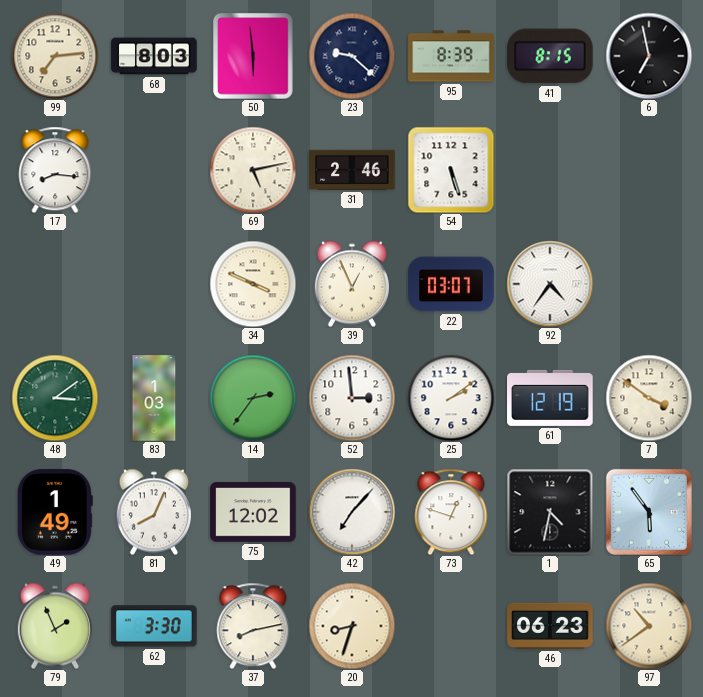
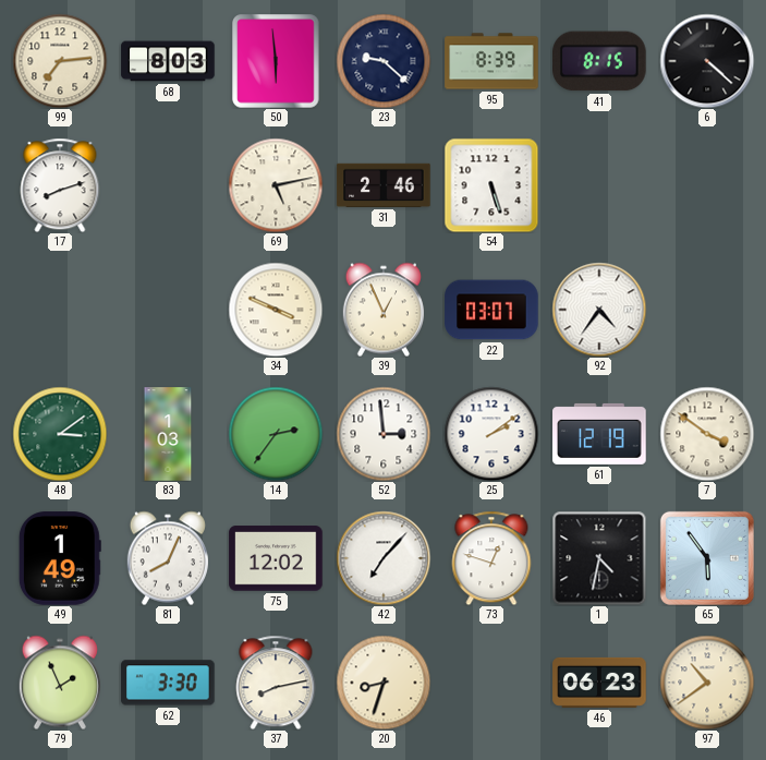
6: 6:58 -> 4:22
17: 8:16 -> 8:12
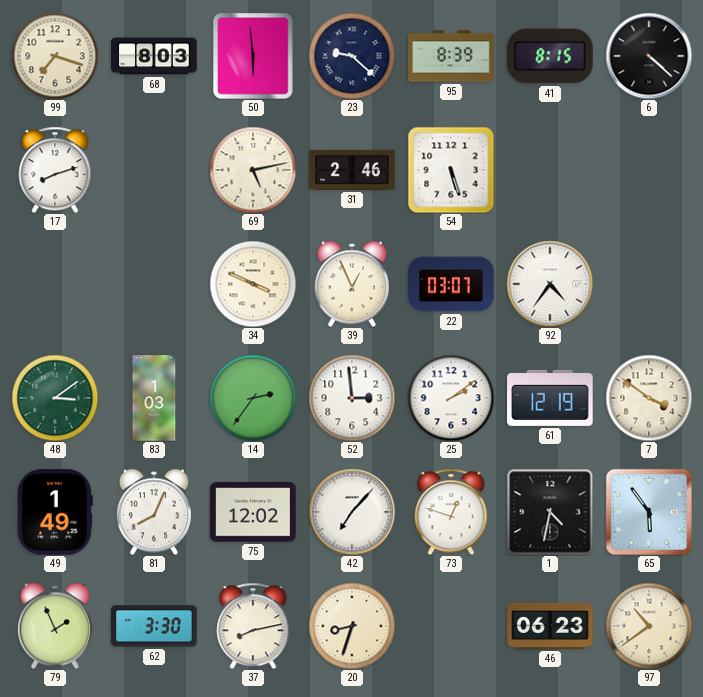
99: 7:14 -> 7:18
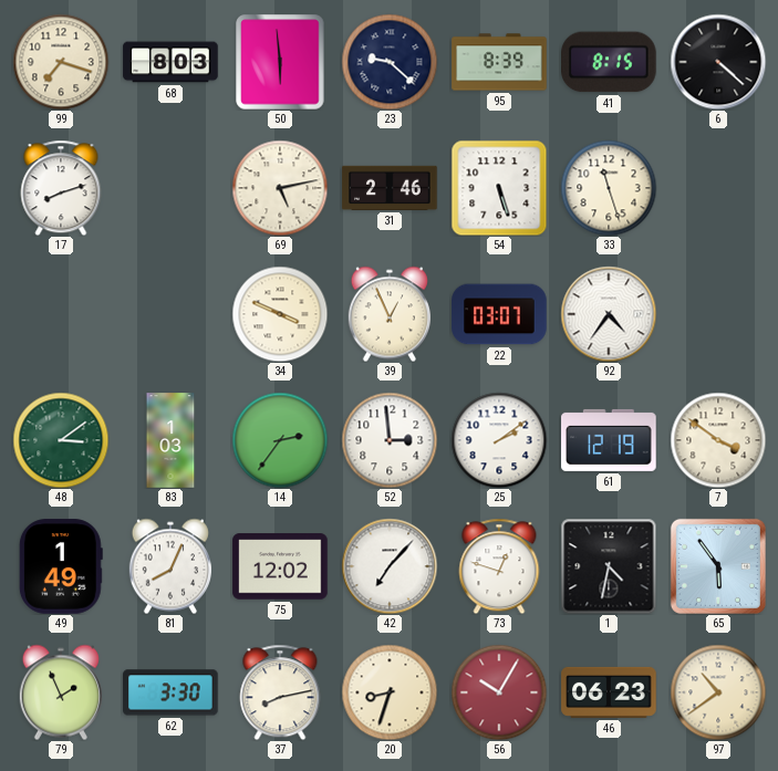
33: none -> 11:27
56: none -> 10:05
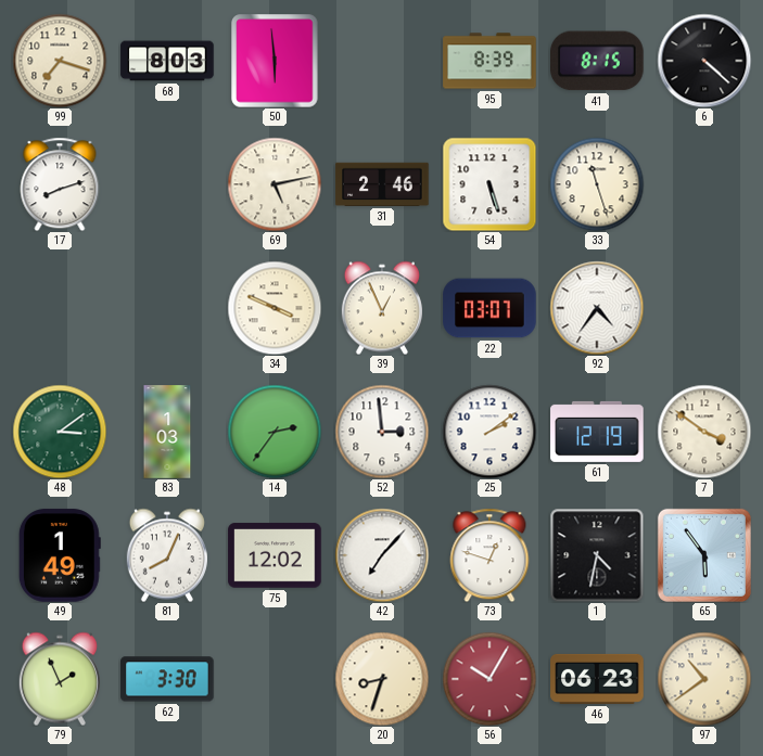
23: 9:22 -> none
37: 8:13 -> none
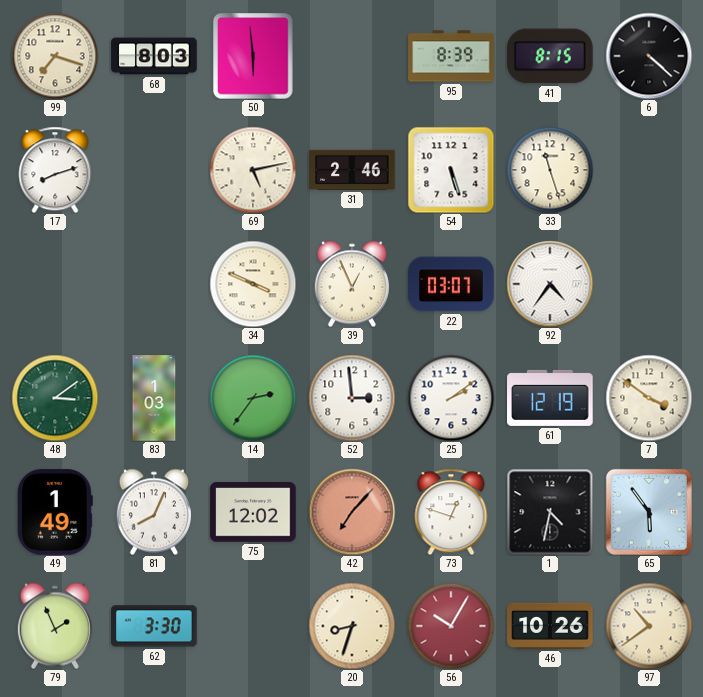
42 dial: white -> salmon
46: 06:23 -> 10:26
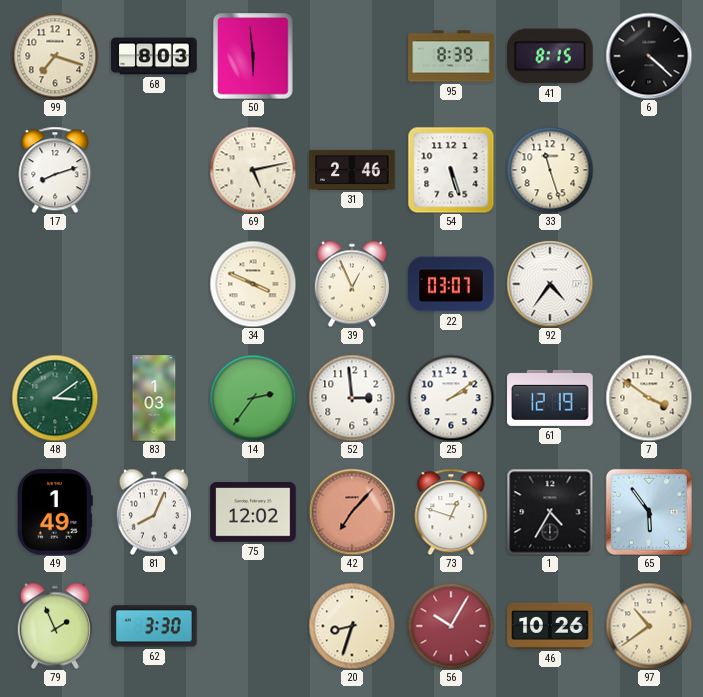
1: 4:32 -> 4:35
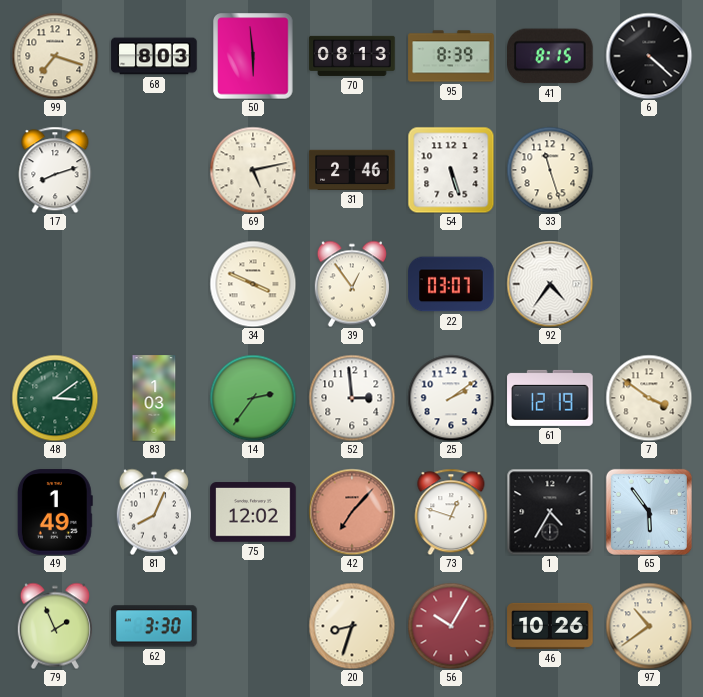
70: none -> 08:13
39: 12:56 -> 12:54
